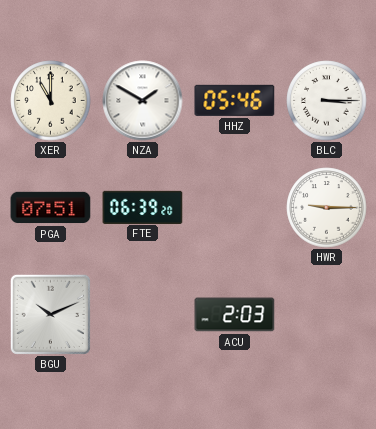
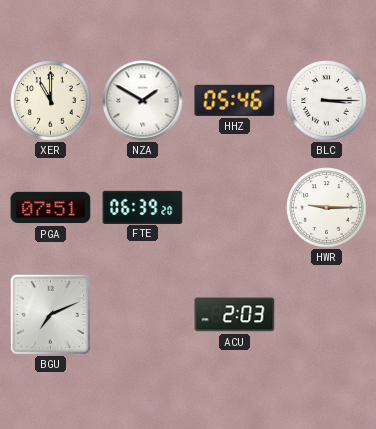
BGU: 10:11 -> 7:11
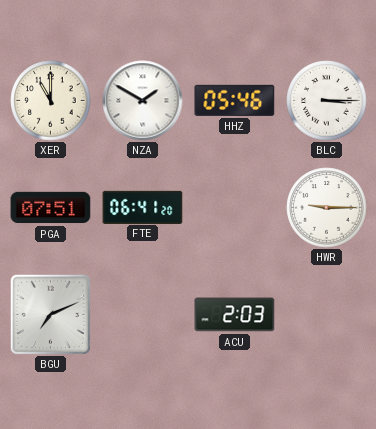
FTE: 06:39 -> 06:41
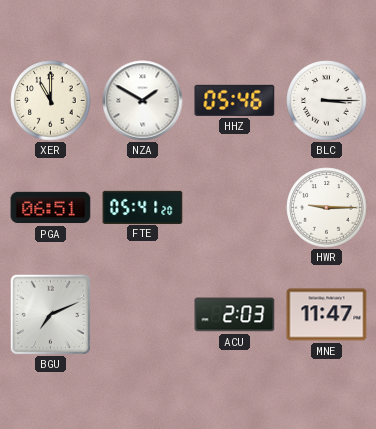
PGA: 07:51 -> 06:51
FTE: 06:41 -> 05:41
MNE: none -> 11:47
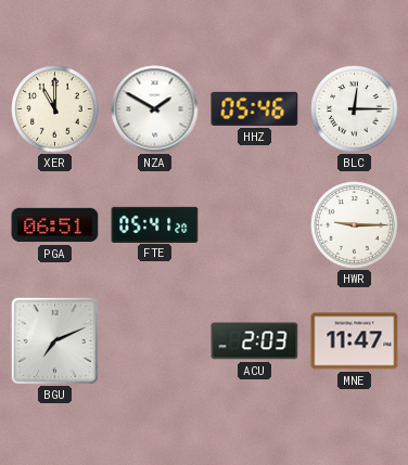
BLC: 3:15 -> 12:15
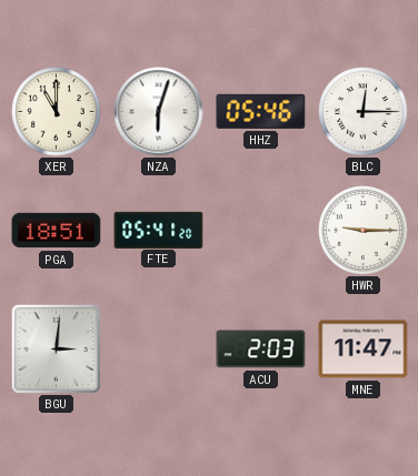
NZA: 1:50 -> 6:03
PGA: 06:51 -> 18:51
BGU: 7:11 -> 3:01
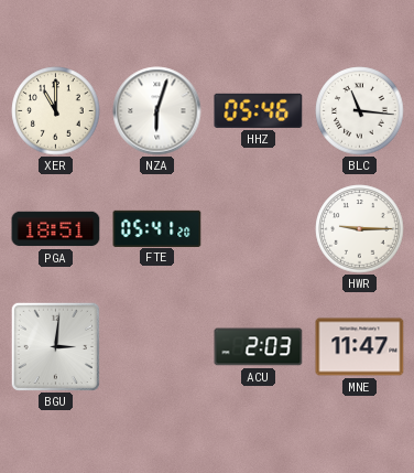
BLC: 12:15 -> 11:16
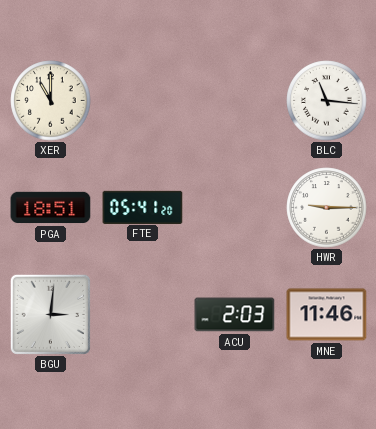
NZA: 6:03 -> none
HHZ: 05:46 -> none
MNE: 11:47 -> 11:46
